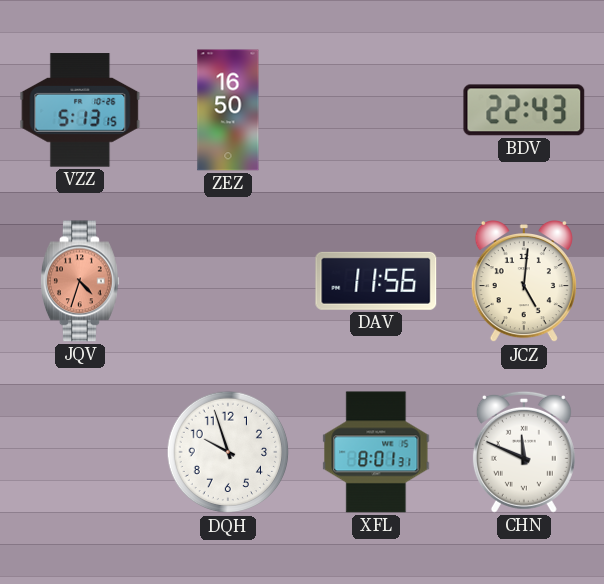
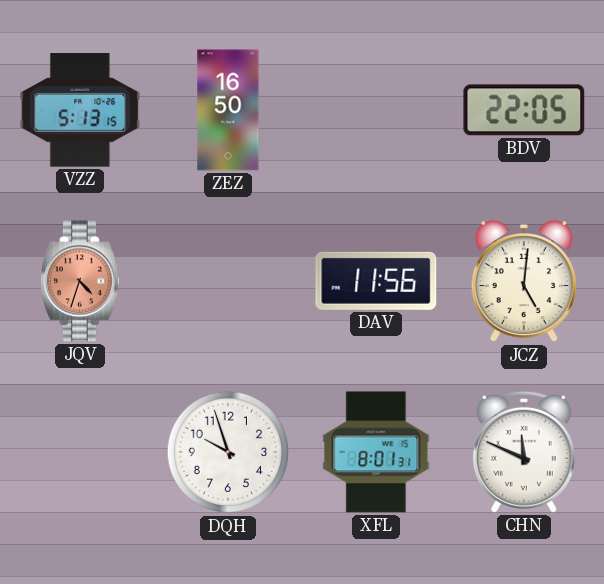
BDV: 22:43 -> 22:05
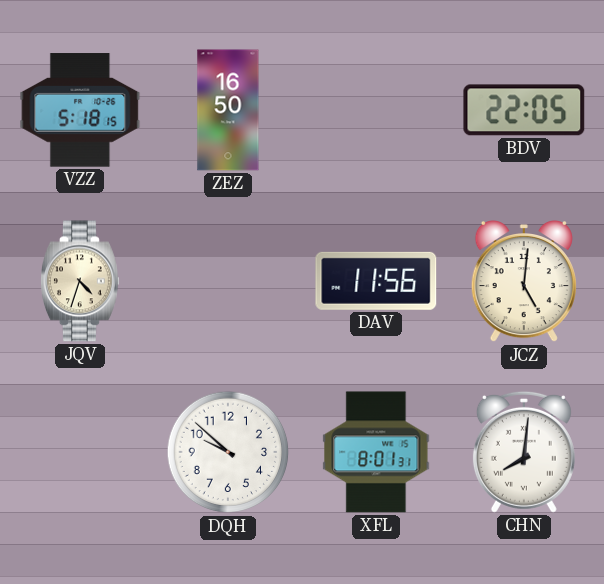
VZZ: 5:13 -> 5:18
JQV dial: salmon -> cream
DQH: 9:57 -> 9:52
CHN: 11:49 -> 8:01
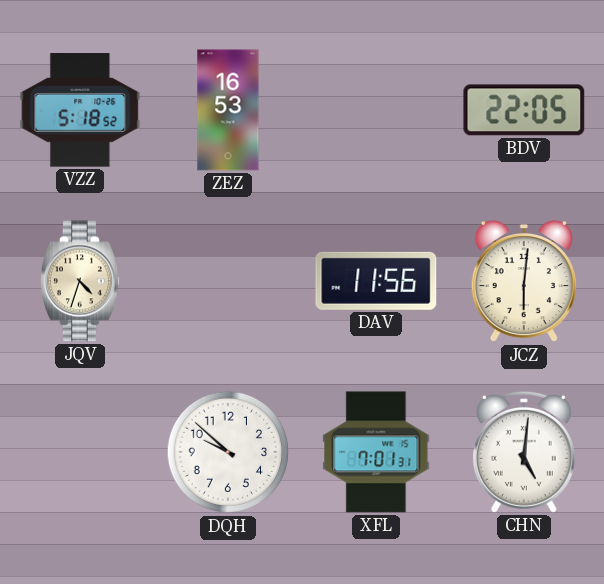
VZZ: 5:18:15 -> 5:18:52
ZEZ: 16:50 -> 16:53
JCZ: 5:01 -> 6:01
XFL: 8:01 -> 7:01
CHN: 8:01 -> 5:01
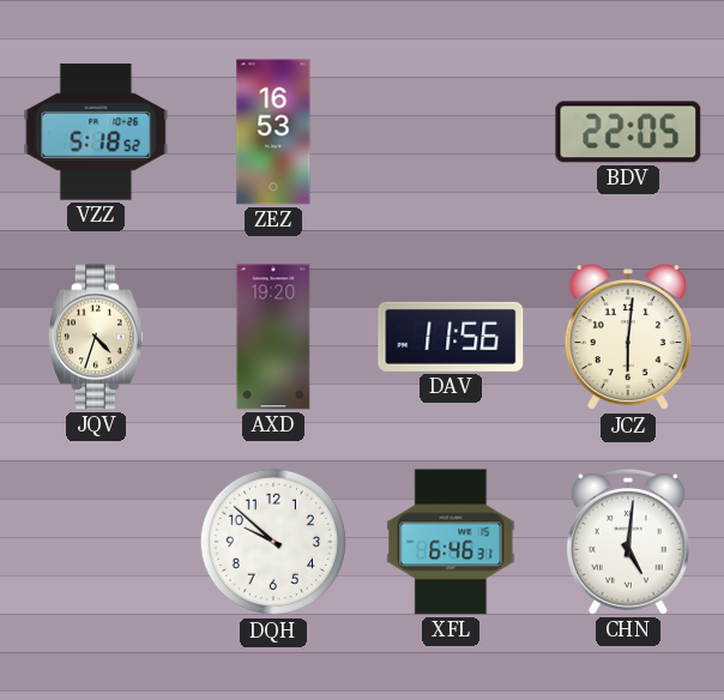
AXD: none -> 19:20
XFL: 7:01 -> 6:46
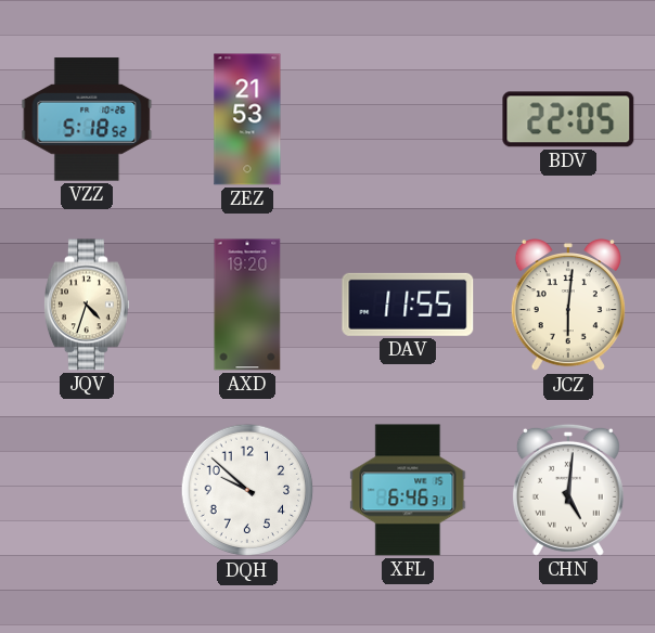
ZEZ: 16:53 -> 21:53
DAV: 11:56 -> 11:55
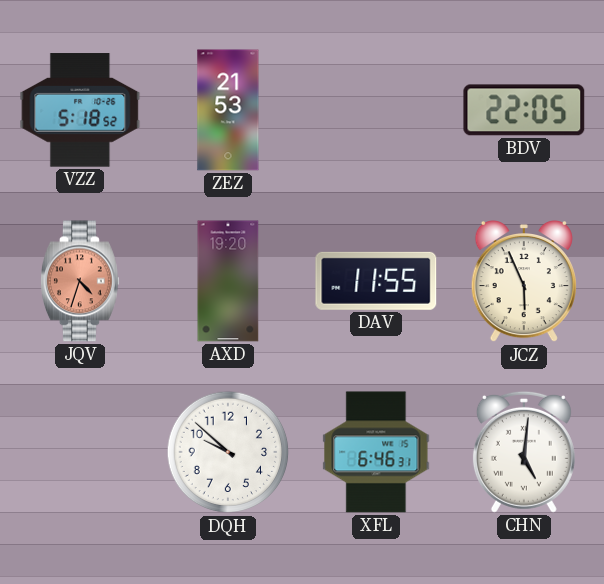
JQV dial: cream -> salmon
JCZ: 6:01 -> 5:56
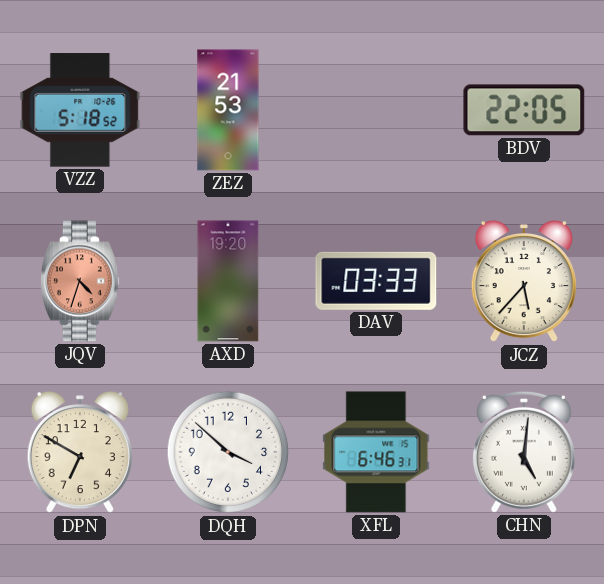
DAV: 11:55 -> 03:33
JCZ: 5:56 -> 5:37
DPN: none -> 6:50
DQH: 9:52 -> 3:52
